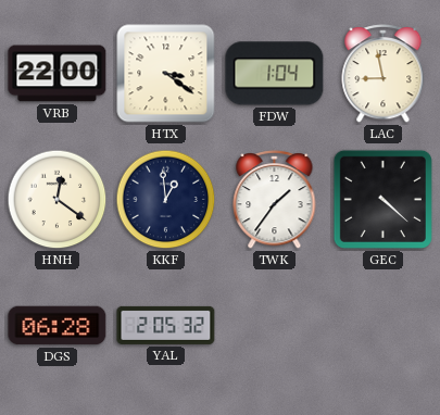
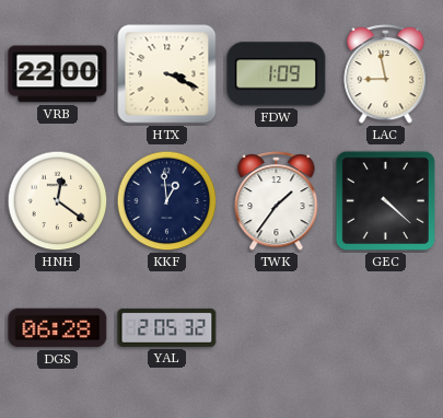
HTX: 3:21 -> 3:19
FDW: 1:04 -> 1:09
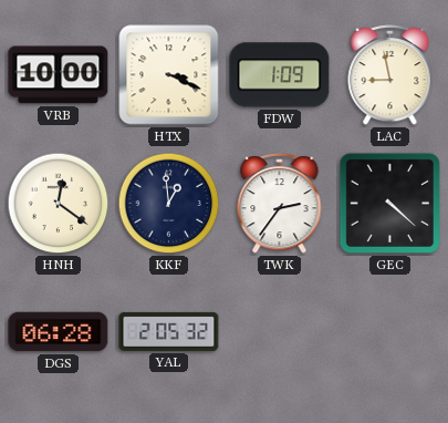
VRB: 22:00 -> 10:00
TWK: 1:36 -> 2:36
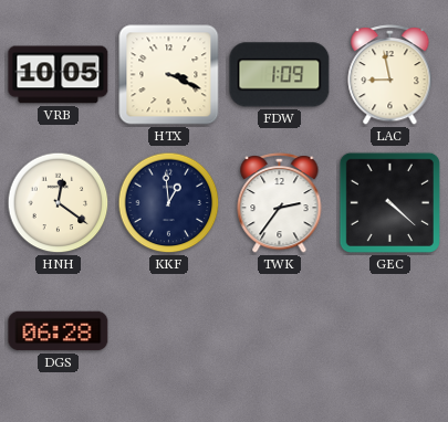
VRB: 10:00 -> 10:05
YAL: 2:05 -> none
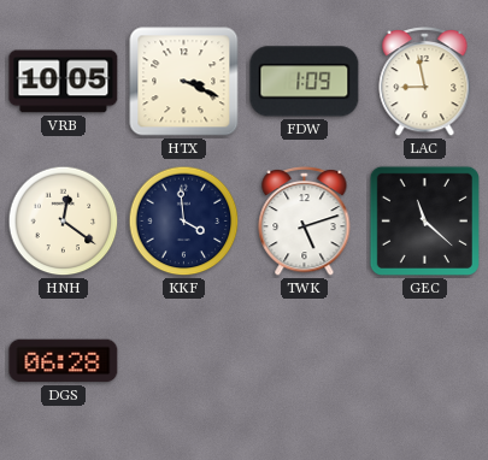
KKF: 12:59 -> 3:59
TWK: 2:36 -> 5:12
GEC: 4:22 -> 11:22
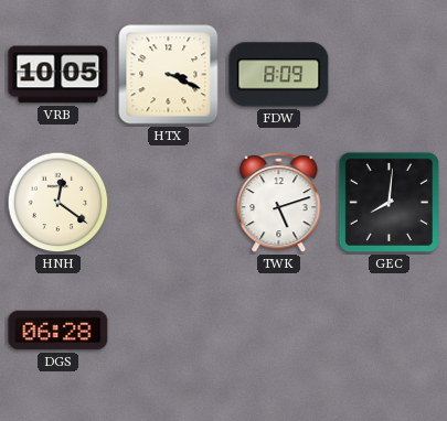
FDW: 1:09 -> 8:09
LAC: 8:58 -> none
KKF: 3:59 -> none
GEC: 11:22 -> 8:01
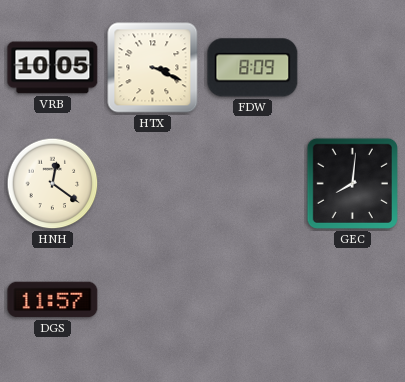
TWK: 5:12 -> none
DGS: 06:28 -> 11:57
